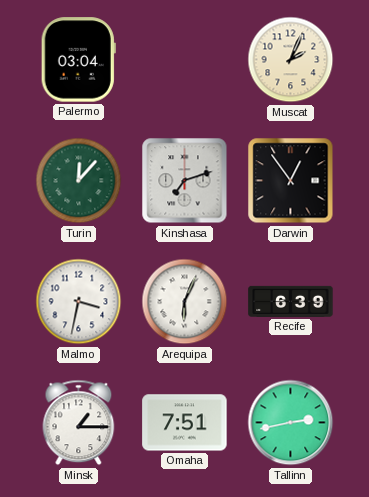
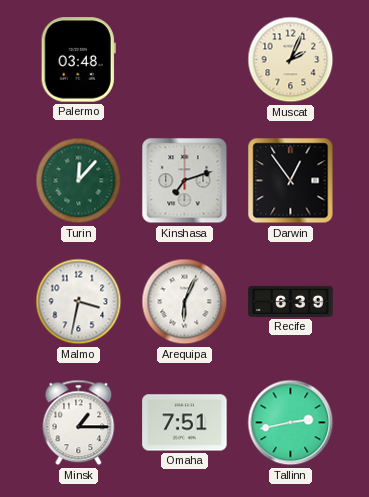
Palermo: 03:04 -> 03:48
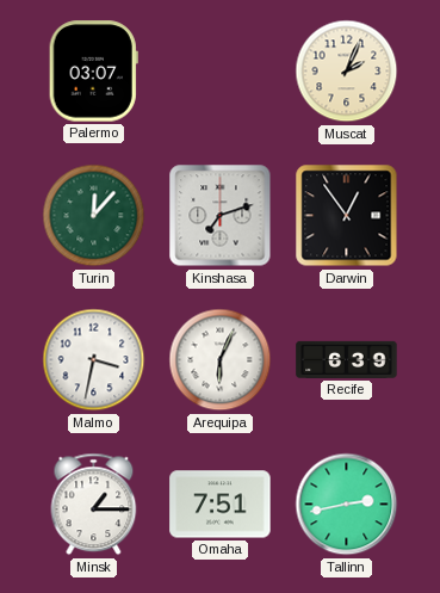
Palermo: 03:48 -> 03:07
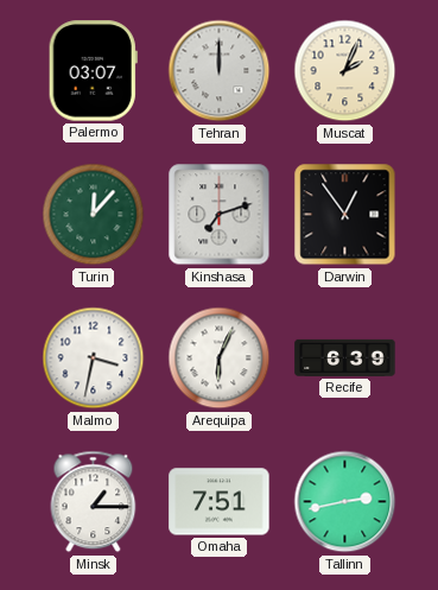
Tehran: none -> 12:00
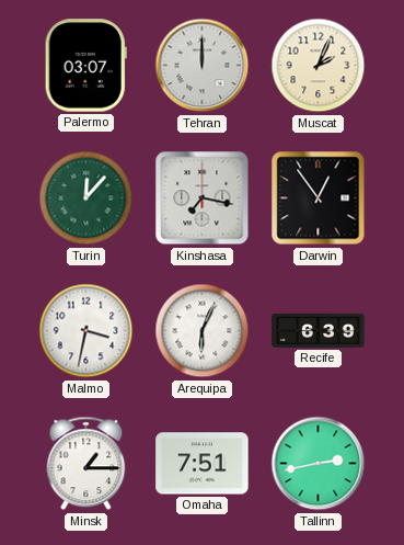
Kinshasa: 7:12 -> 7:17
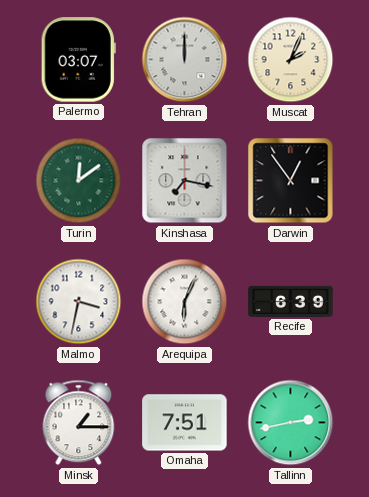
Turin: 12:07 -> 12:09
